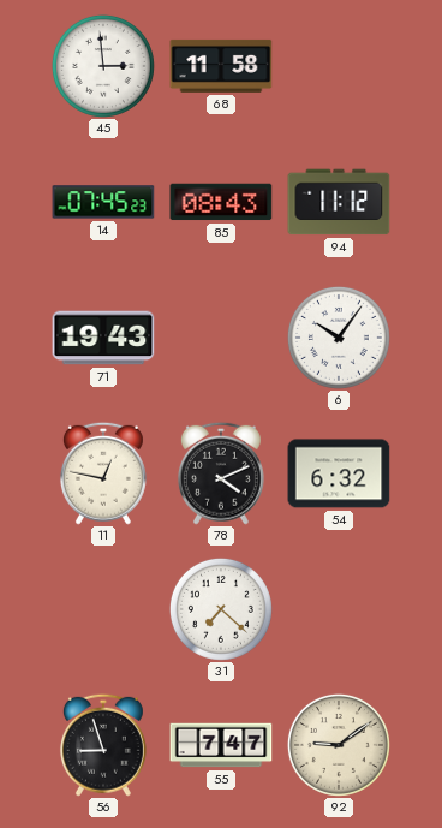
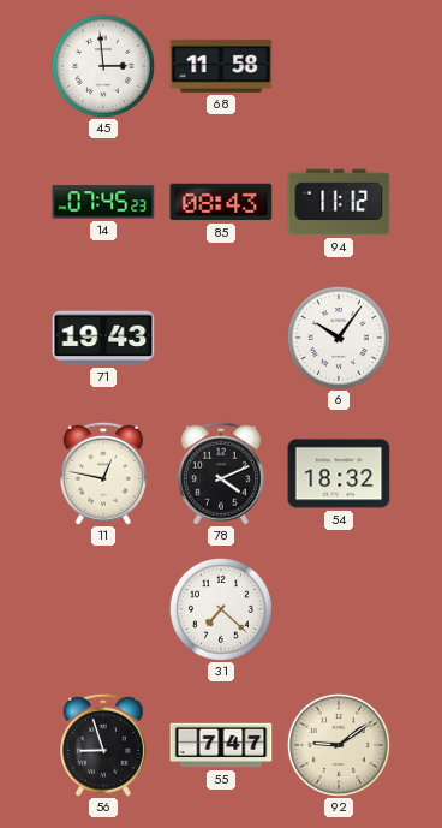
54: 6:32 -> 18:32
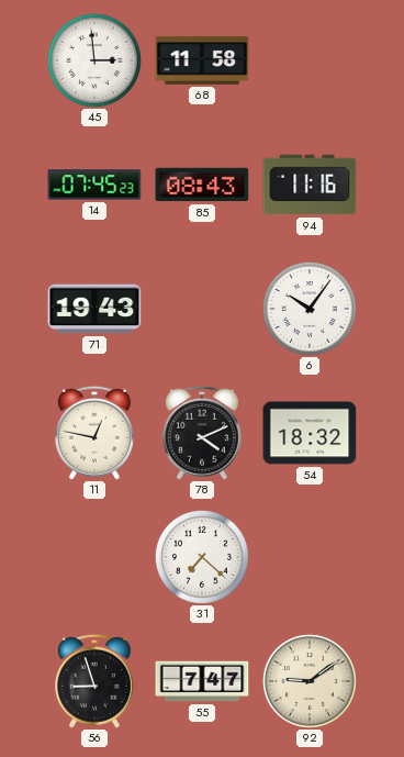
94: 11:12 -> 11:16
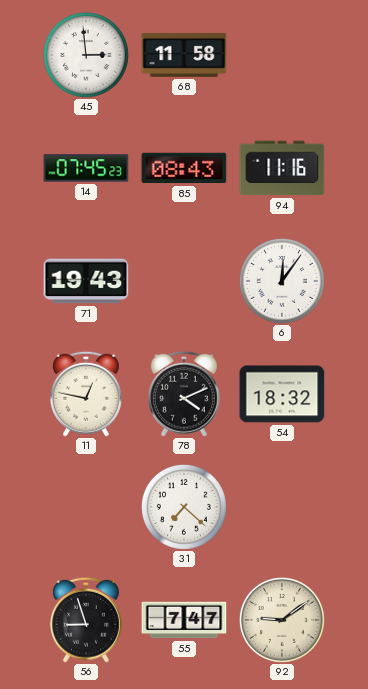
6: 10:06 -> 12:06
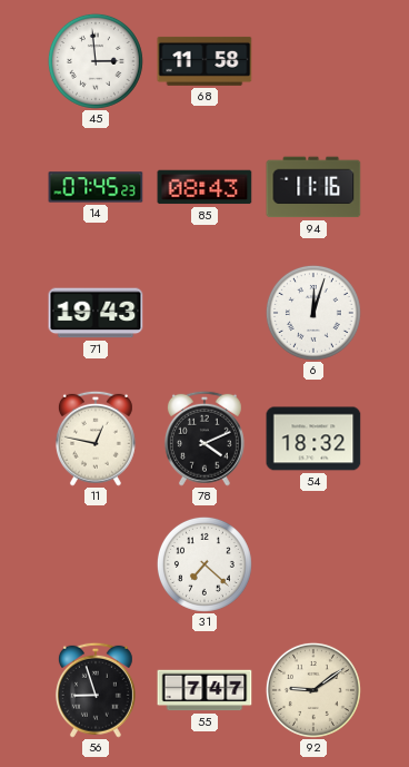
6: 12:06 -> 12:03
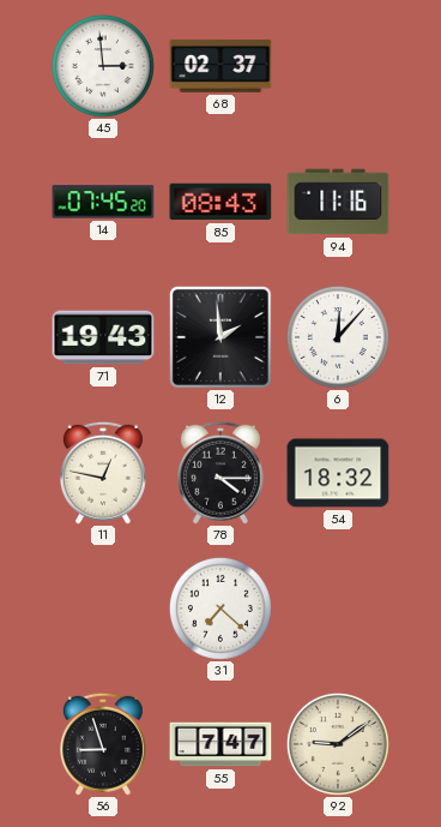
68: 11:58 -> 02:37
14: 07:45:23 -> 07:45:20
12: none -> 1:59
6: 12:03 -> 12:07
78: 4:11 -> 4:15
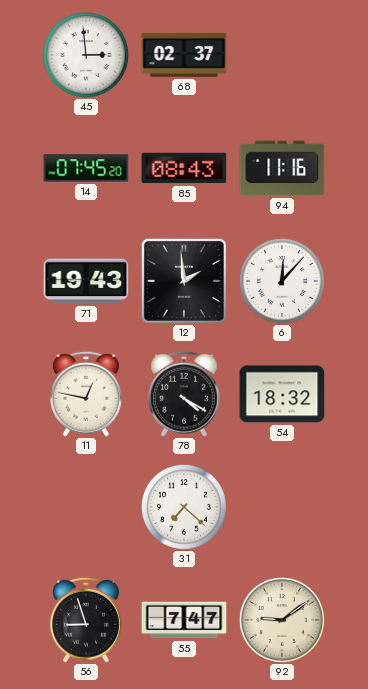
78: 4:15 -> 4:20
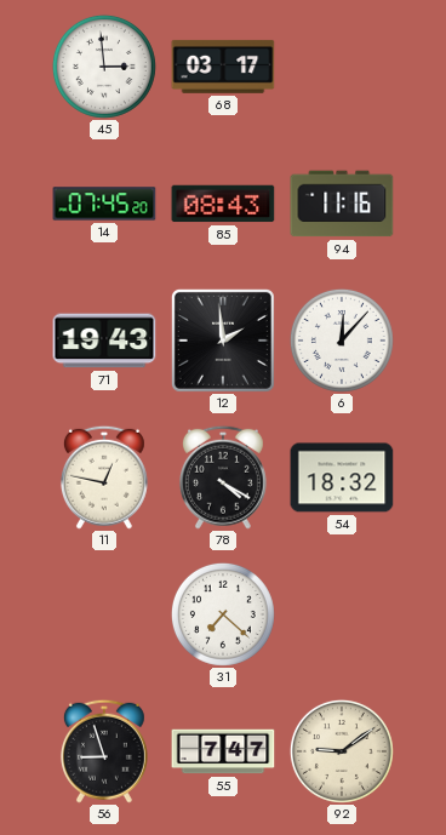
68: 02:37 -> 03:17
